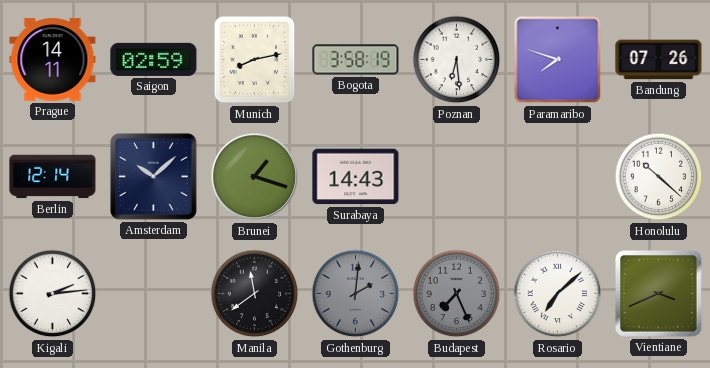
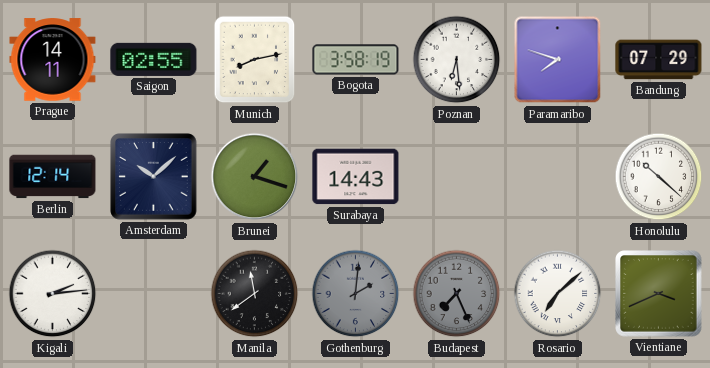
Saigon: 02:59 -> 02:55
Bandung: 07:26 -> 07:29
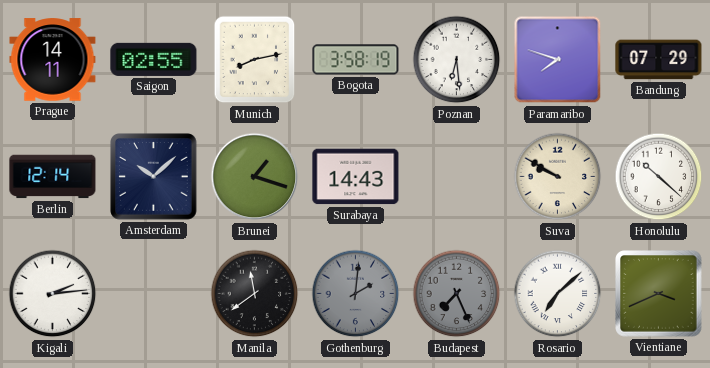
Suva: none -> 9:50
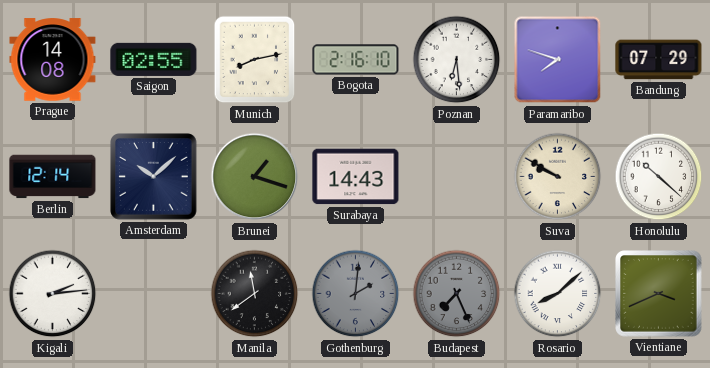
Prague: 14:11 -> 14:08
Bogota: 3:58 -> 2:16
Rosario: 7:08 -> 8:08
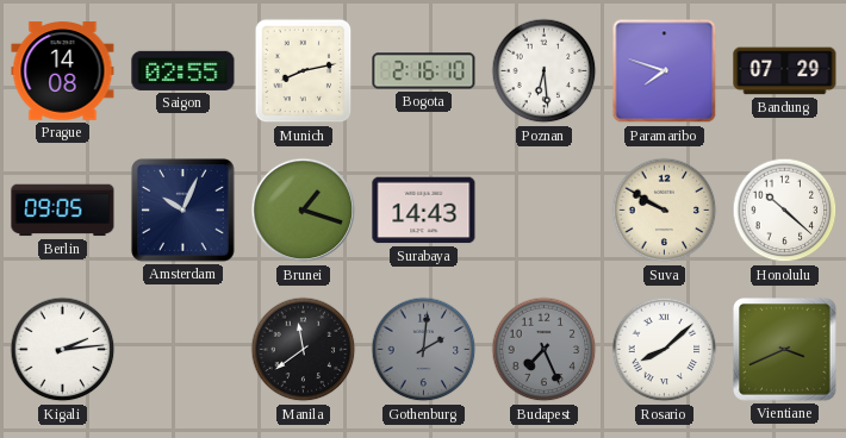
Berlin: 12:14 -> 09:05
Amsterdam: 10:08 -> 10:04
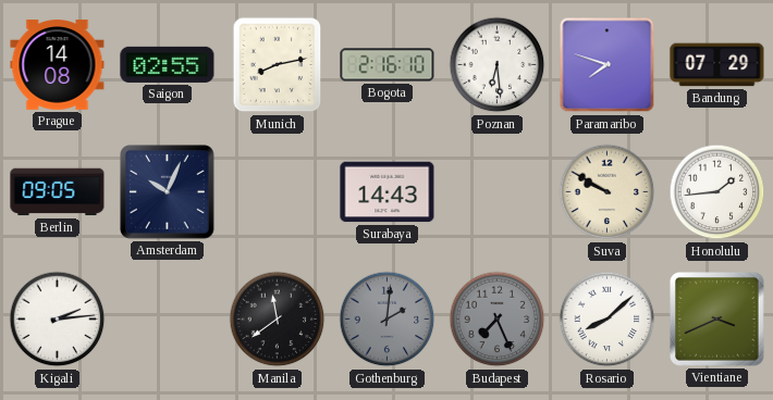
Brunei: 1:18 -> none
Honolulu: 10:22 -> 1:44
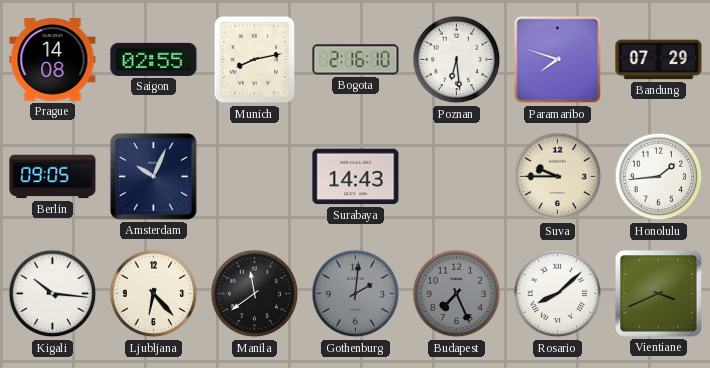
Suva: 9:50 -> 9:45
Kigali: 2:14 -> 10:16
Ljubljana: none -> 6:23
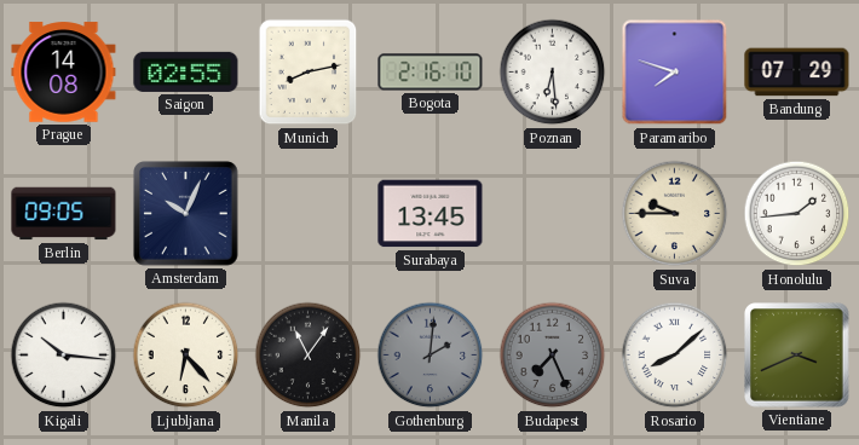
Surabaya: 14:43 -> 13:45
Manila: 11:39 -> 11:06
